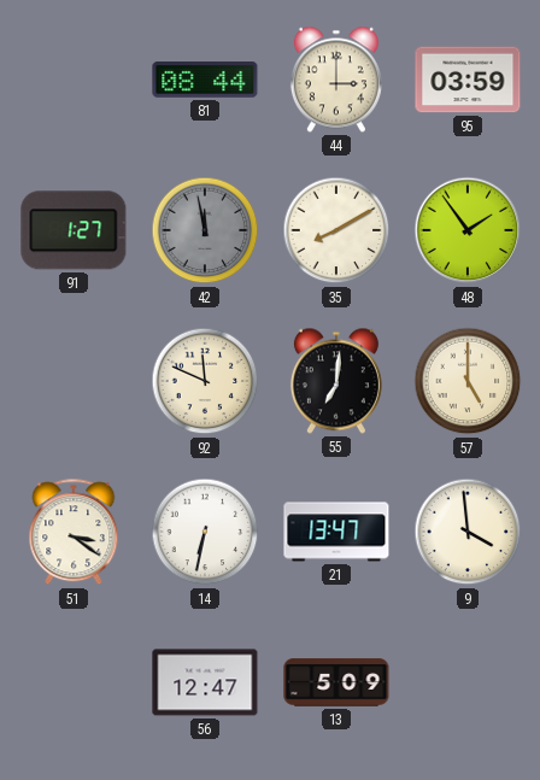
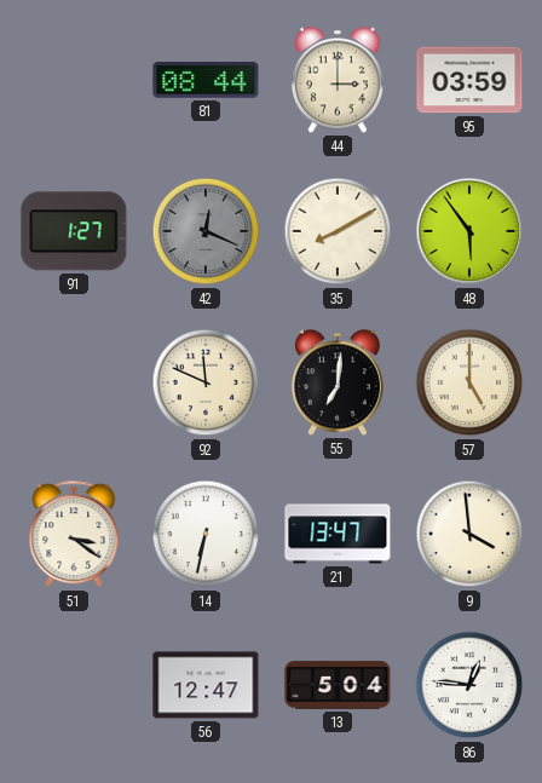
42: 11:58 -> 12:19
48: 1:54 -> 5:54
13: 5:09 -> 5:04
86: none -> 12:46
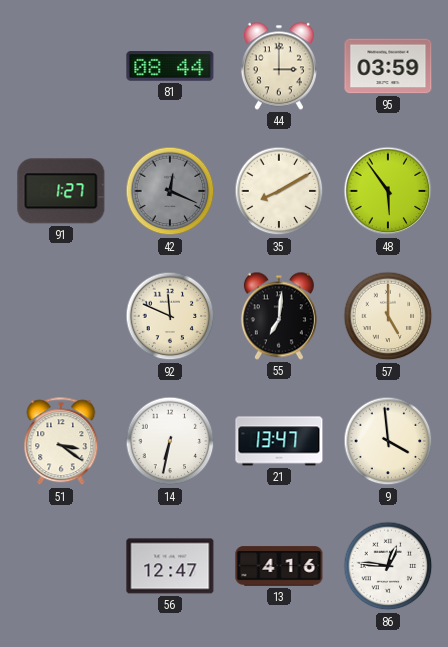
13: 5:04 -> 4:16
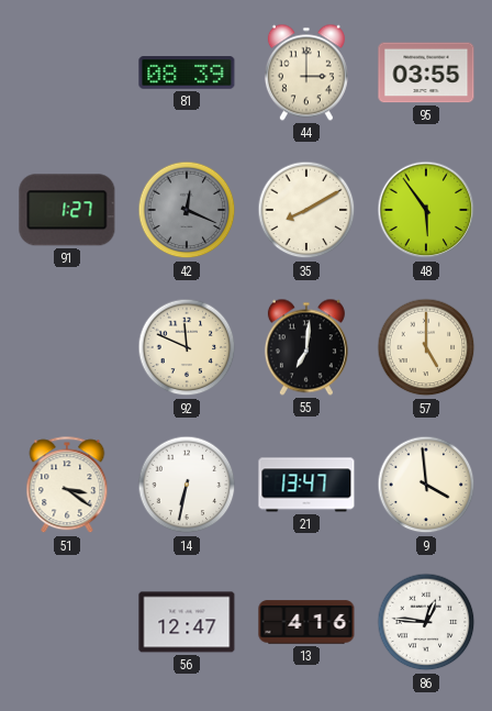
81: 08:44 -> 08:39
95: 03:59 -> 03:55
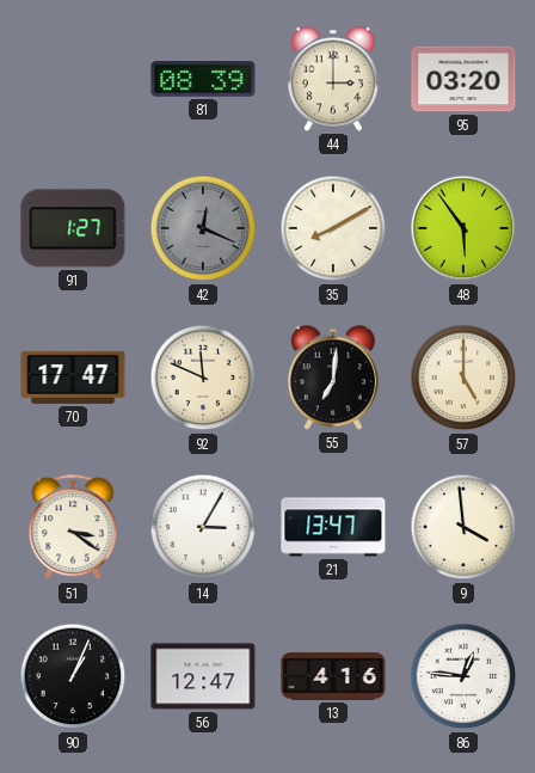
95: 03:55 -> 03:20
70: none -> 17:47
14: 6:32 -> 3:05
90: none -> 1:04
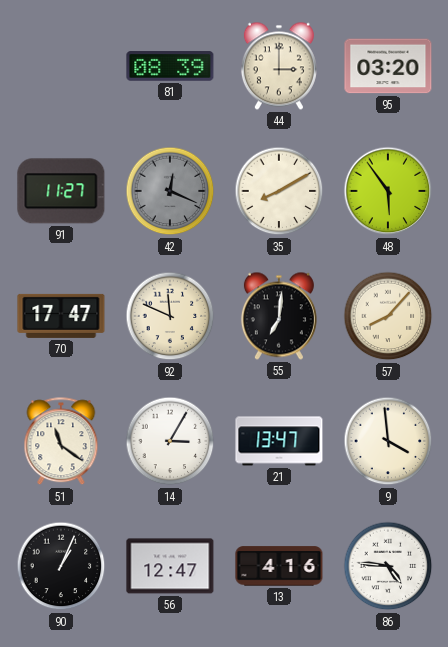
91: 1:27 -> 11:27
57: 5:00 -> 8:07
51: 3:21 -> 11:21
86: 12:46 -> 4:46
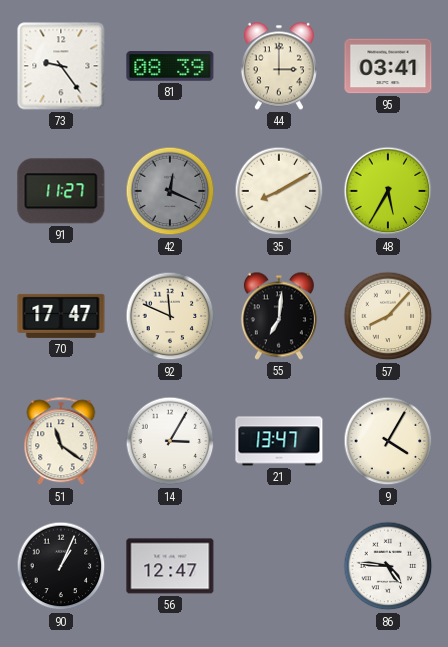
73: none -> 9:24
95: 03:20 -> 03:41
48: 5:54 -> 5:35
9: 3:59 -> 4:05
13: 4:16 -> none
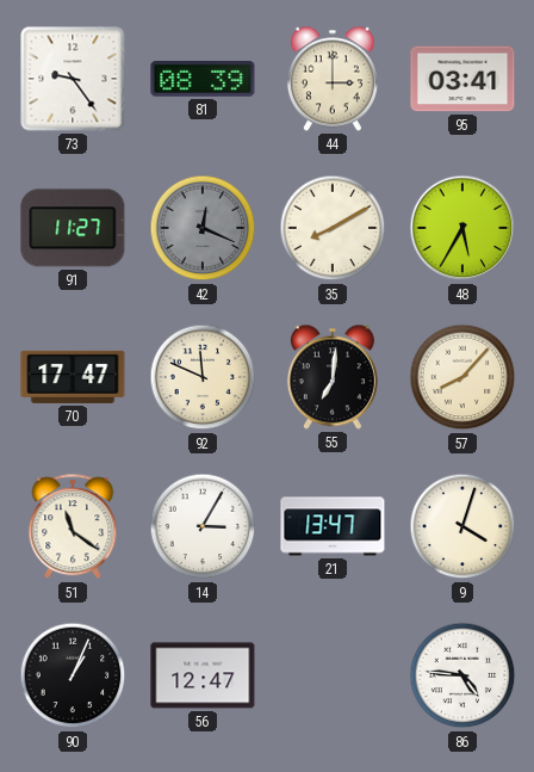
9: 4:05 -> 4:03
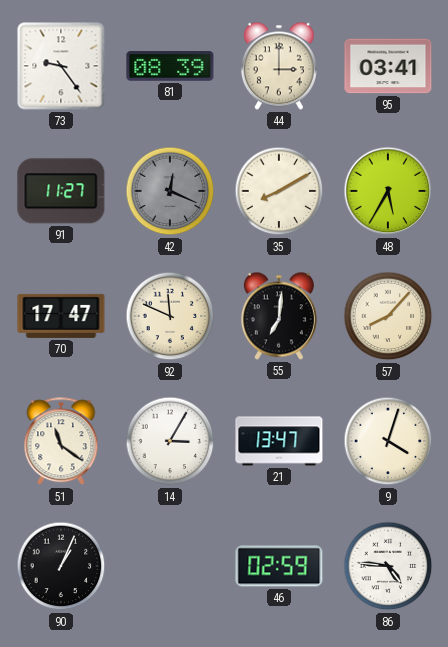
56: 12:47 -> none
46: none -> 02:59
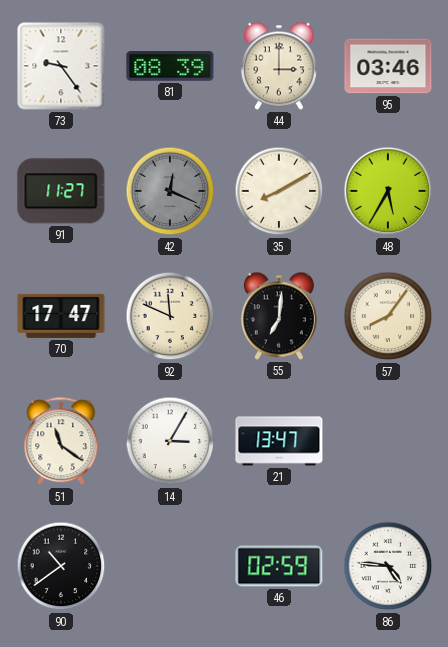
95: 03:41 -> 03:46
57: 8:07 -> 8:06
9: 4:03 -> none
90: 1:04 -> 10:39
